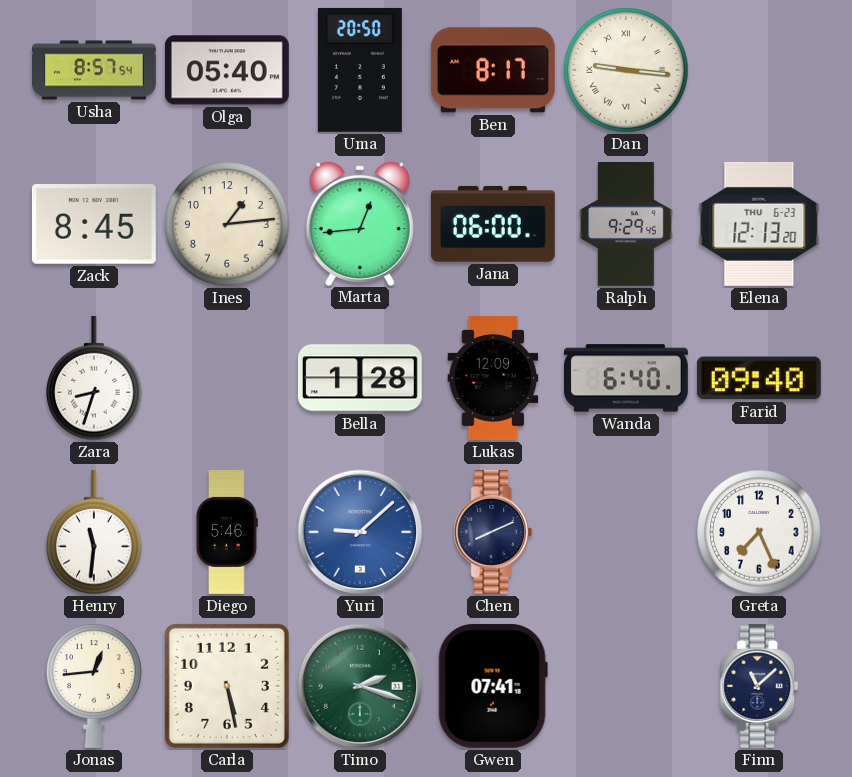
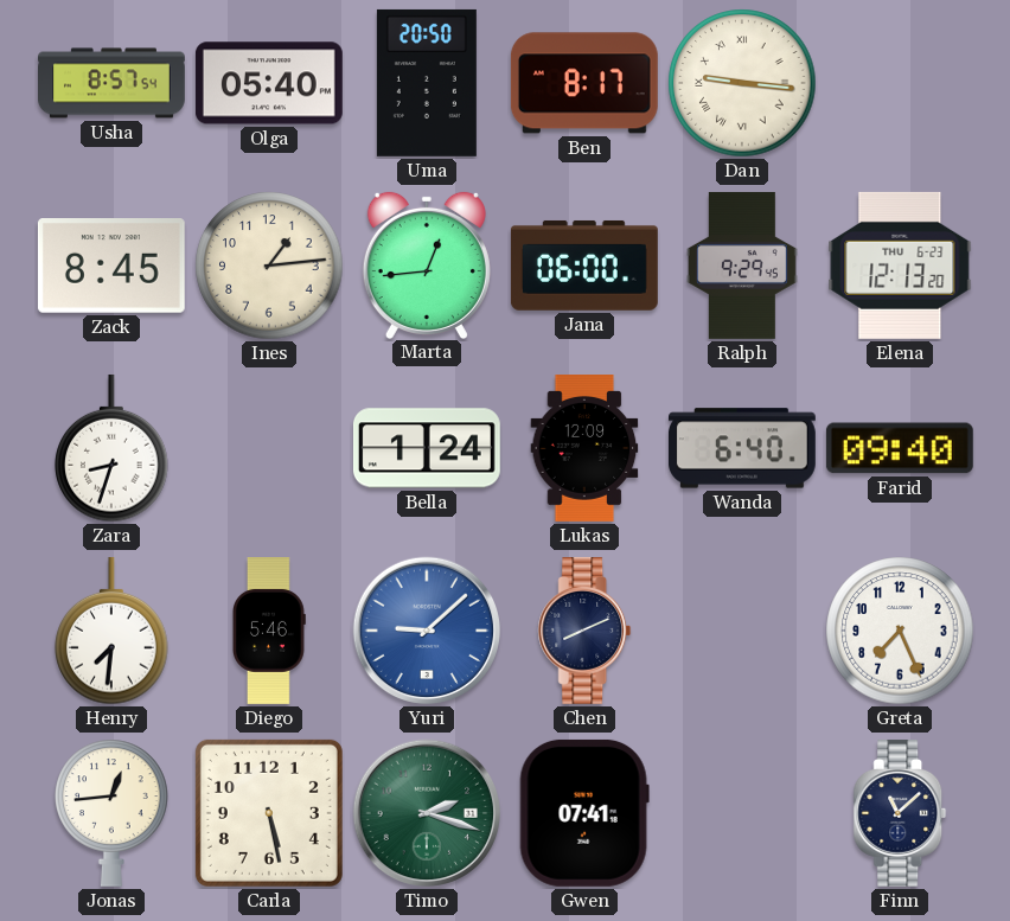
Bella: 1:28 -> 1:24
Henry: 11:31 -> 7:31
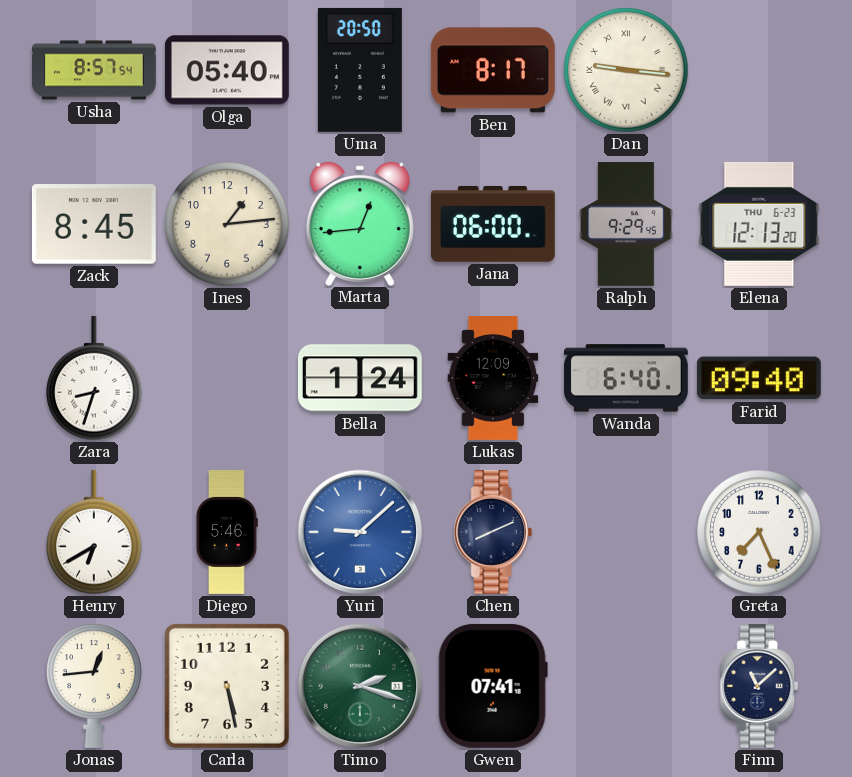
Henry: 7:31 -> 6:40
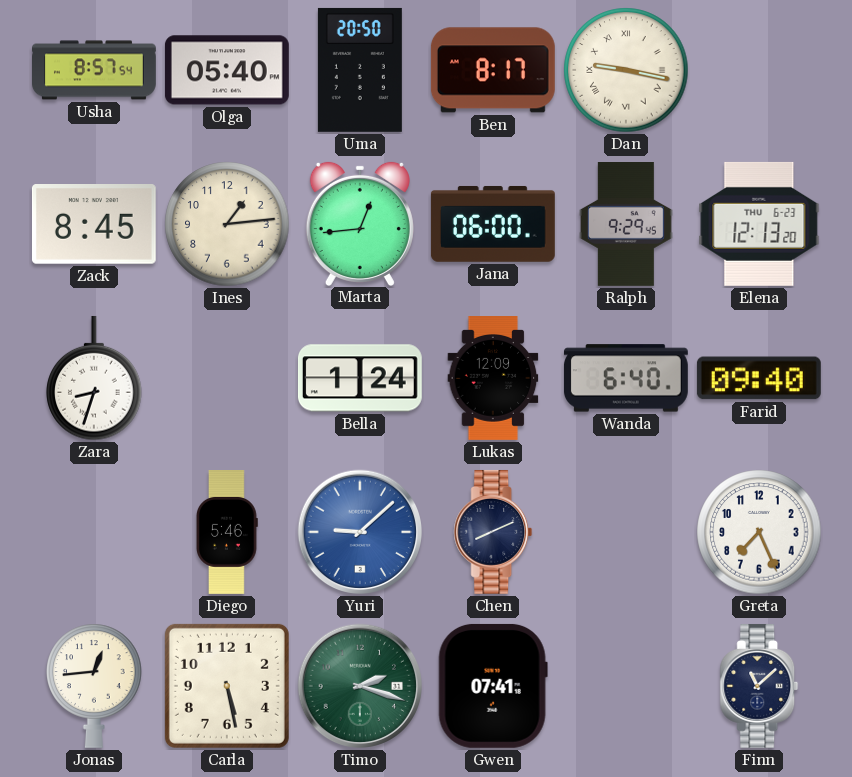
Dan: 9:16 -> 9:17
Henry: 6:40 -> none
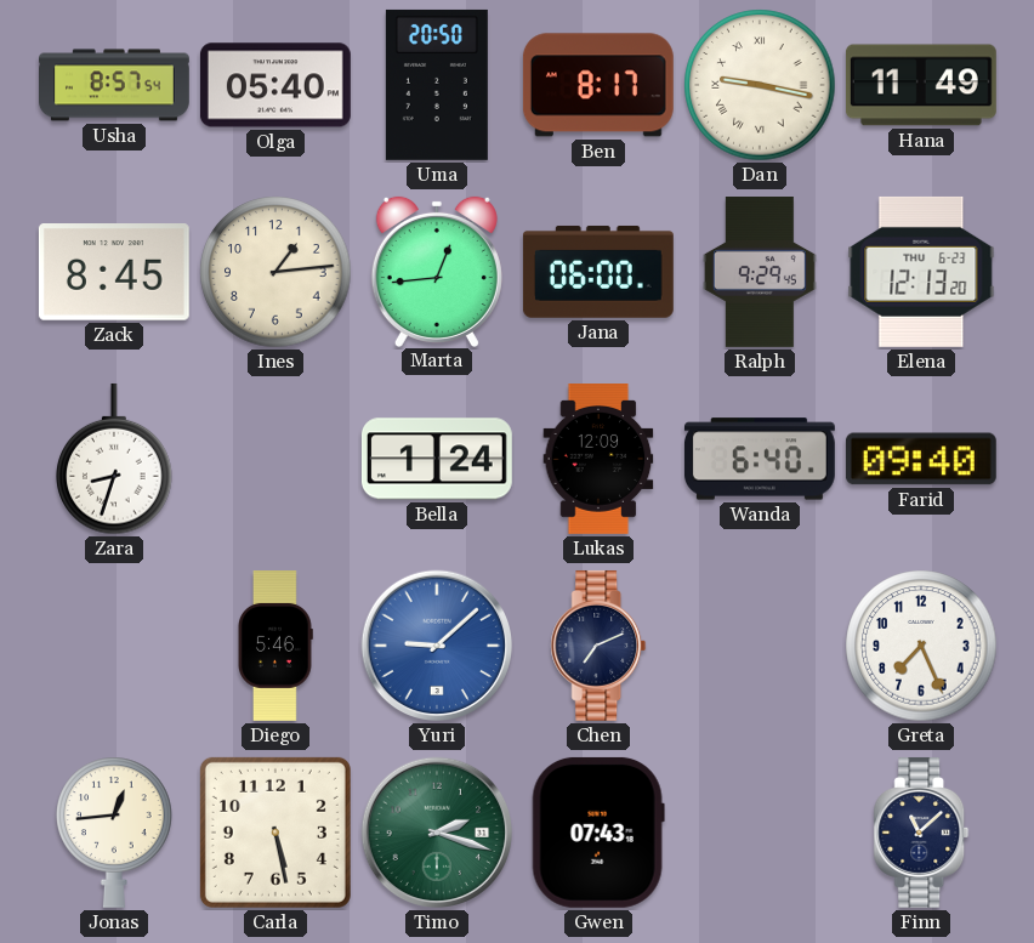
Hana: none -> 11:49
Chen: 8:11 -> 7:11
Gwen: 07:41 -> 07:43
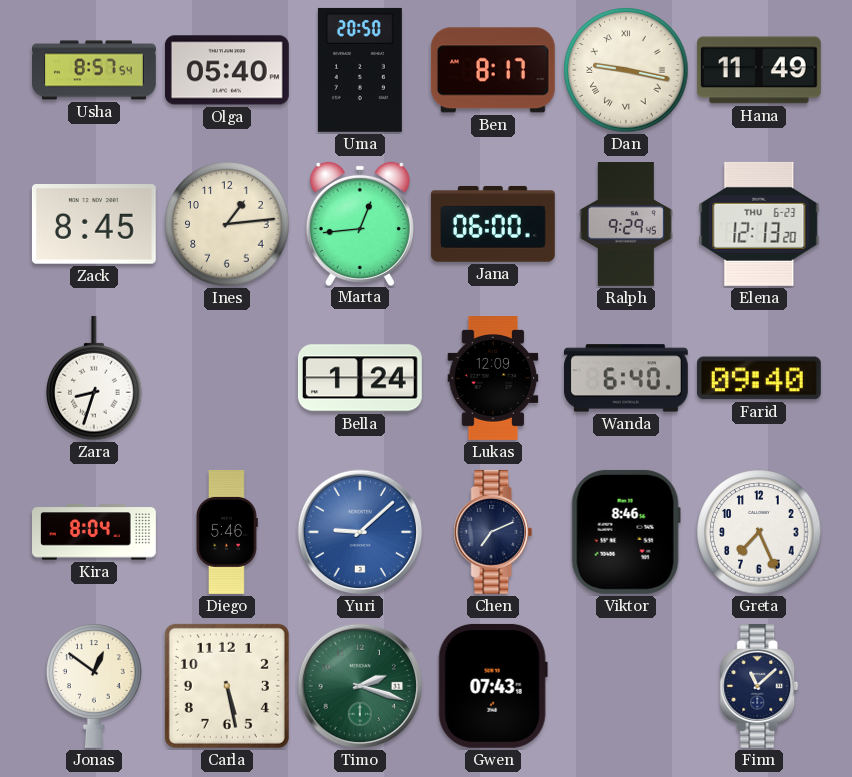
Kira: none -> 8:04
Viktor: none -> 8:46
Jonas: 12:44 -> 12:51
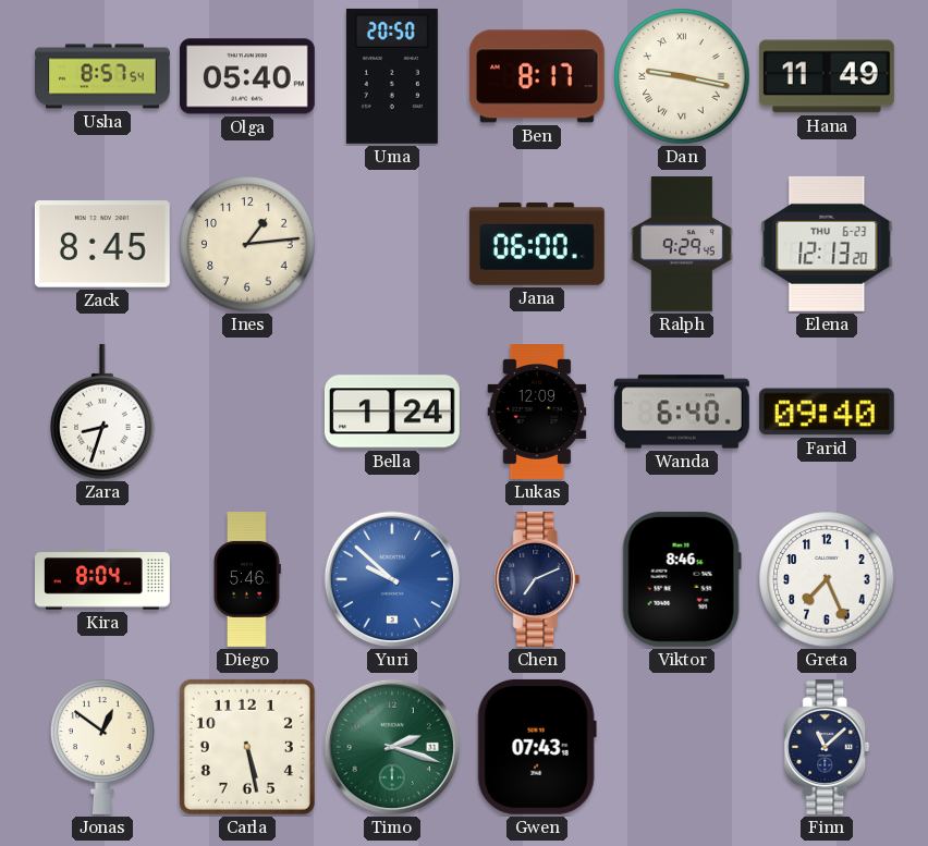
Marta: 12:44 -> none
Yuri: 9:08 -> 9:52
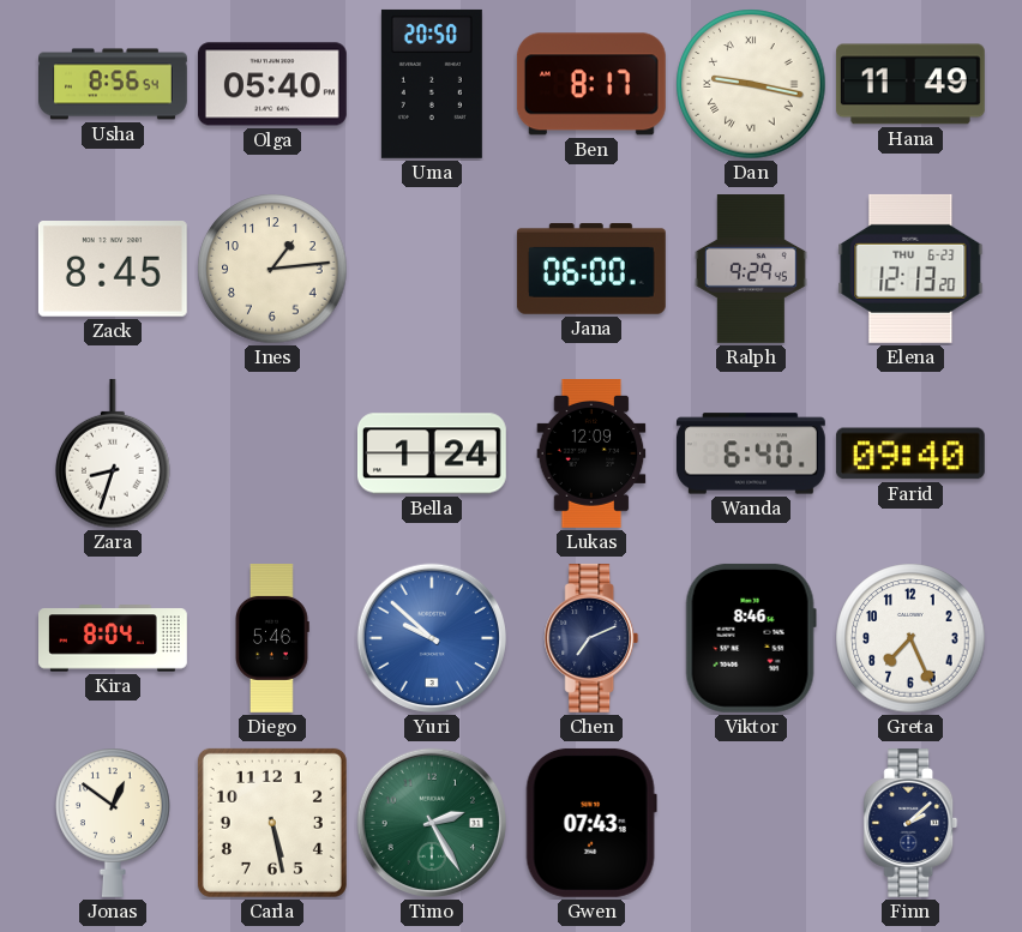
Usha: 8:57 -> 8:56
Timo: 2:18 -> 2:25
Finn: 11:08 -> 2:08
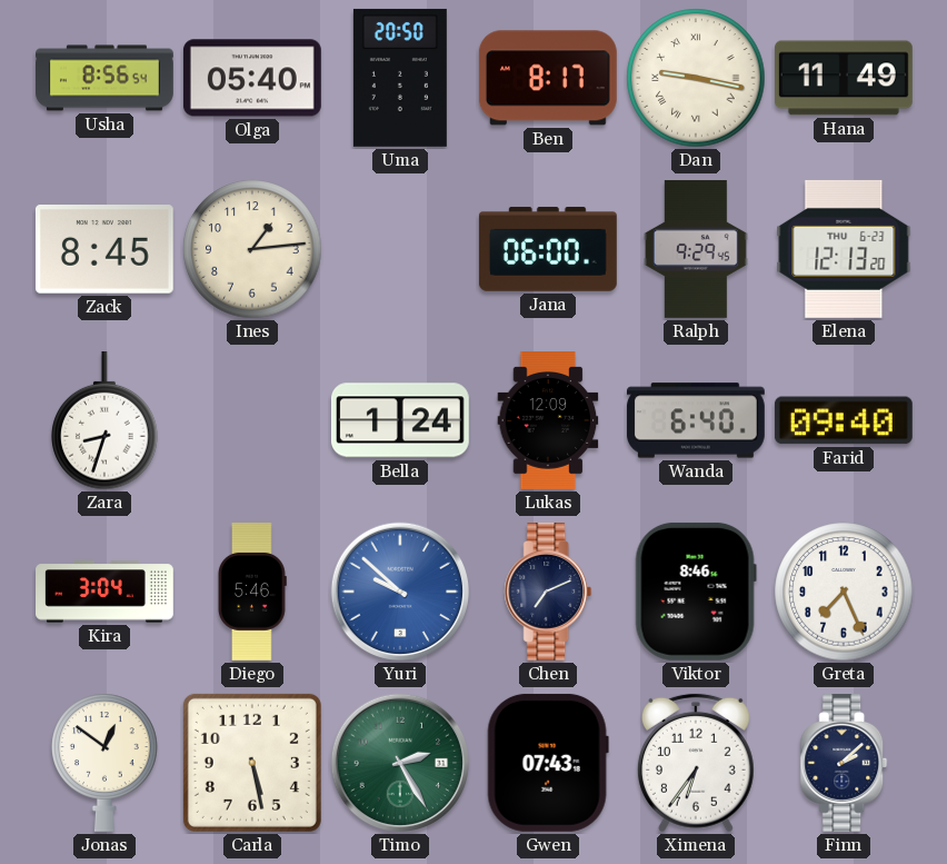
Kira: 8:04 -> 3:04
Ximena: none -> 6:36
